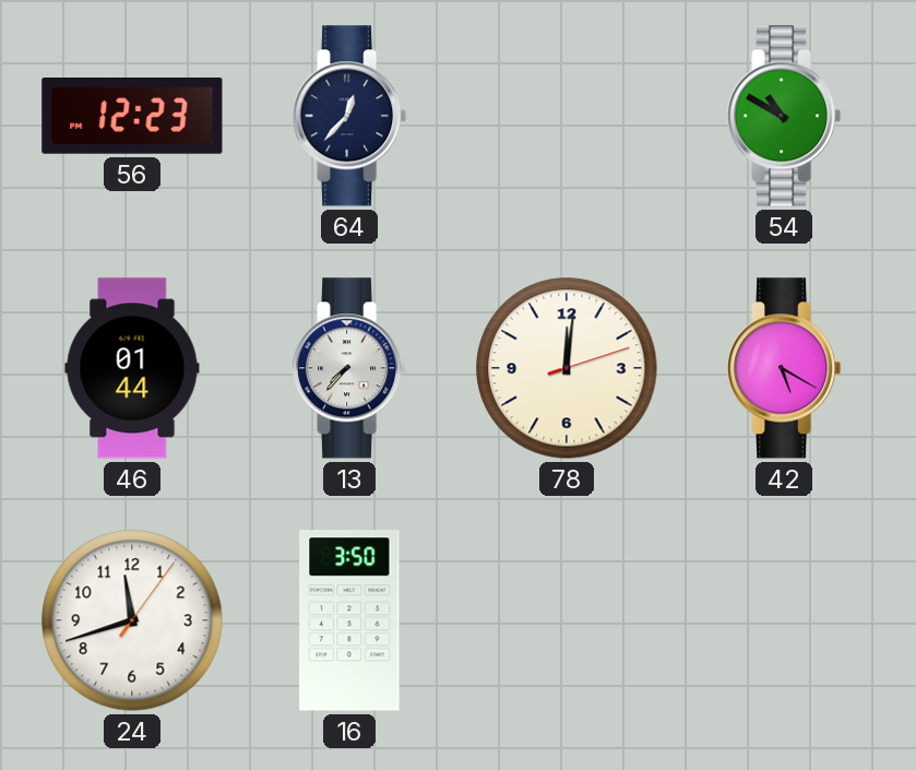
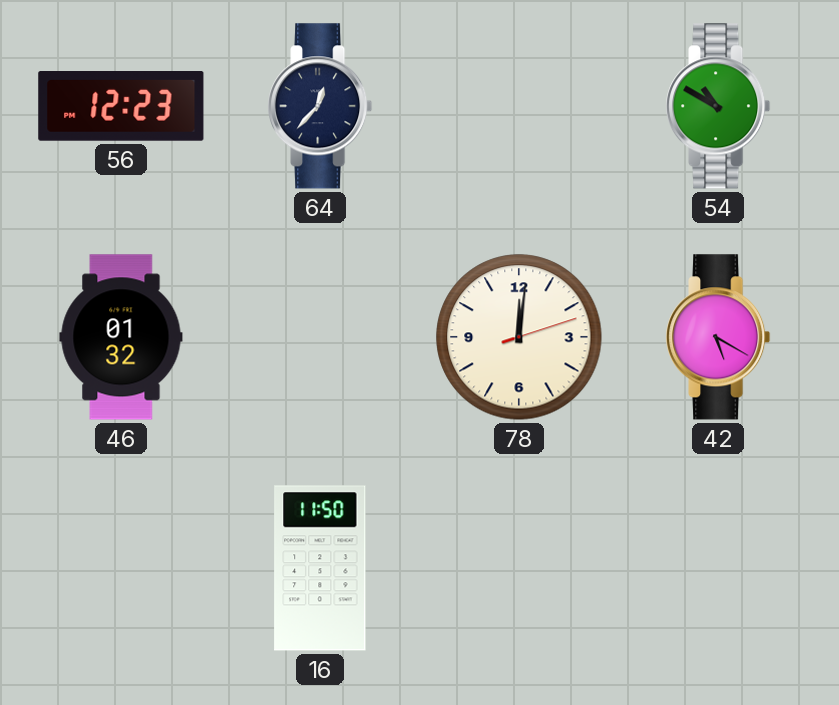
46: 01:44 -> 01:32
13: 7:37 -> none
24: 11:42 -> none
16: 3:50 -> 11:50
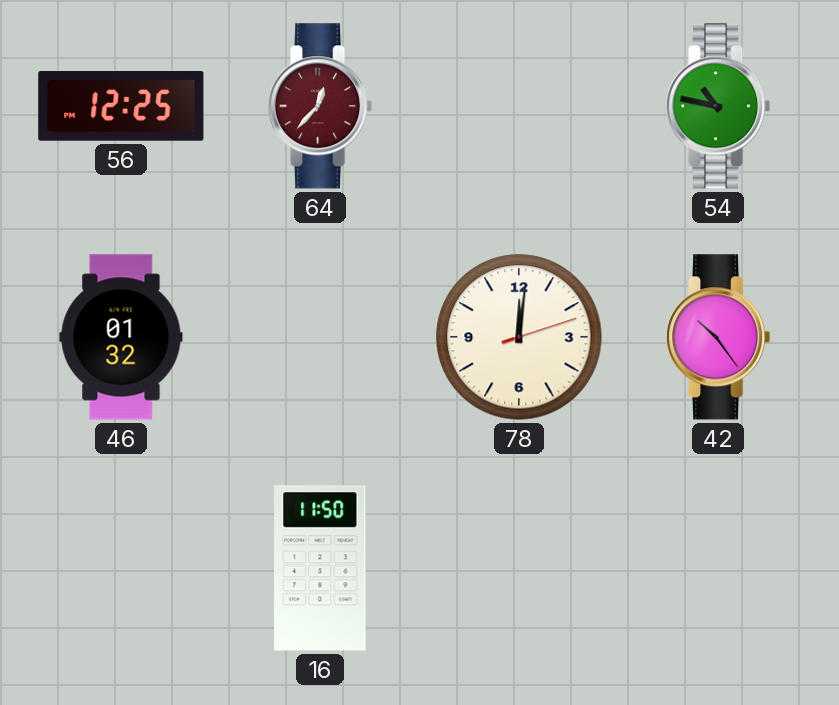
56: 12:23 -> 12:25
64 dial: navy -> burgundy
54: 10:50 -> 10:47
42: 5:20 -> 10:24
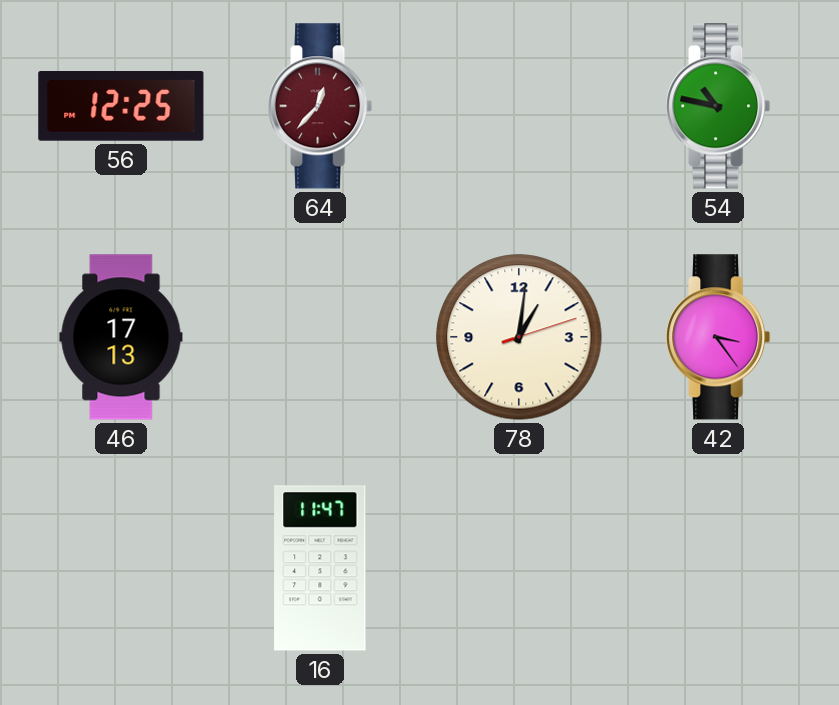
46: 01:32 -> 17:13
78: 12:01 -> 1:01
42: 10:24 -> 3:24
16: 11:50 -> 11:47
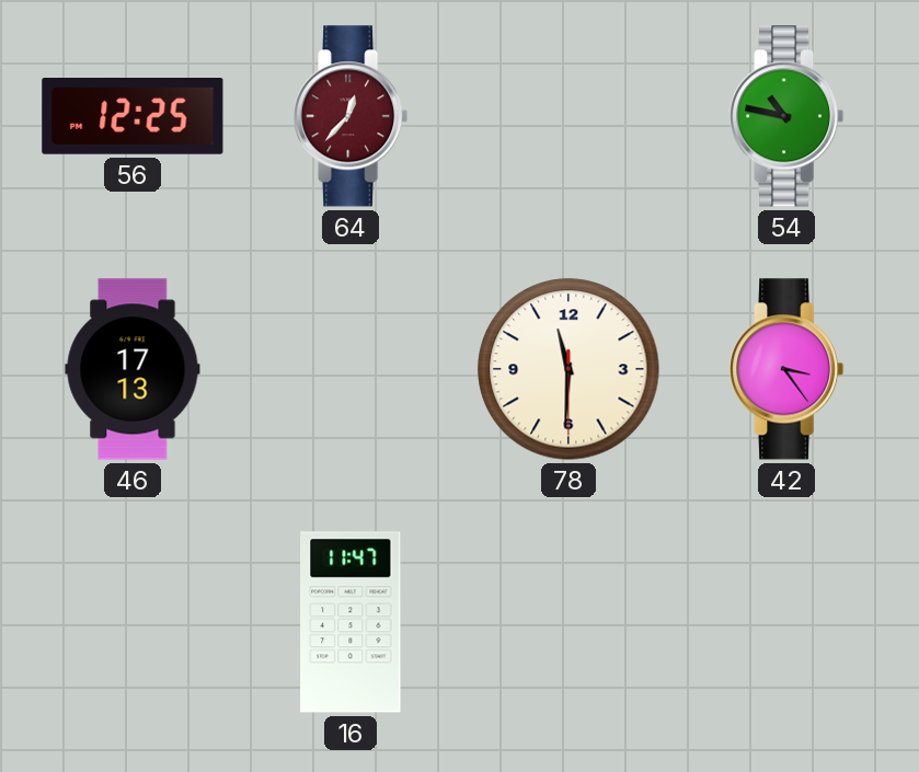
78: 1:01 -> 11:30
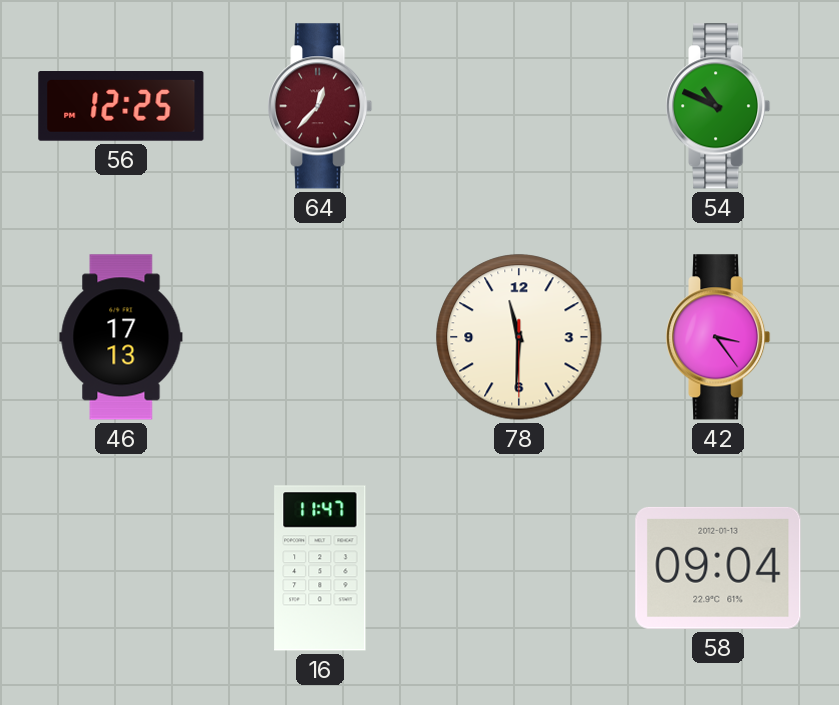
54: 10:47 -> 10:49
58: none -> 09:04
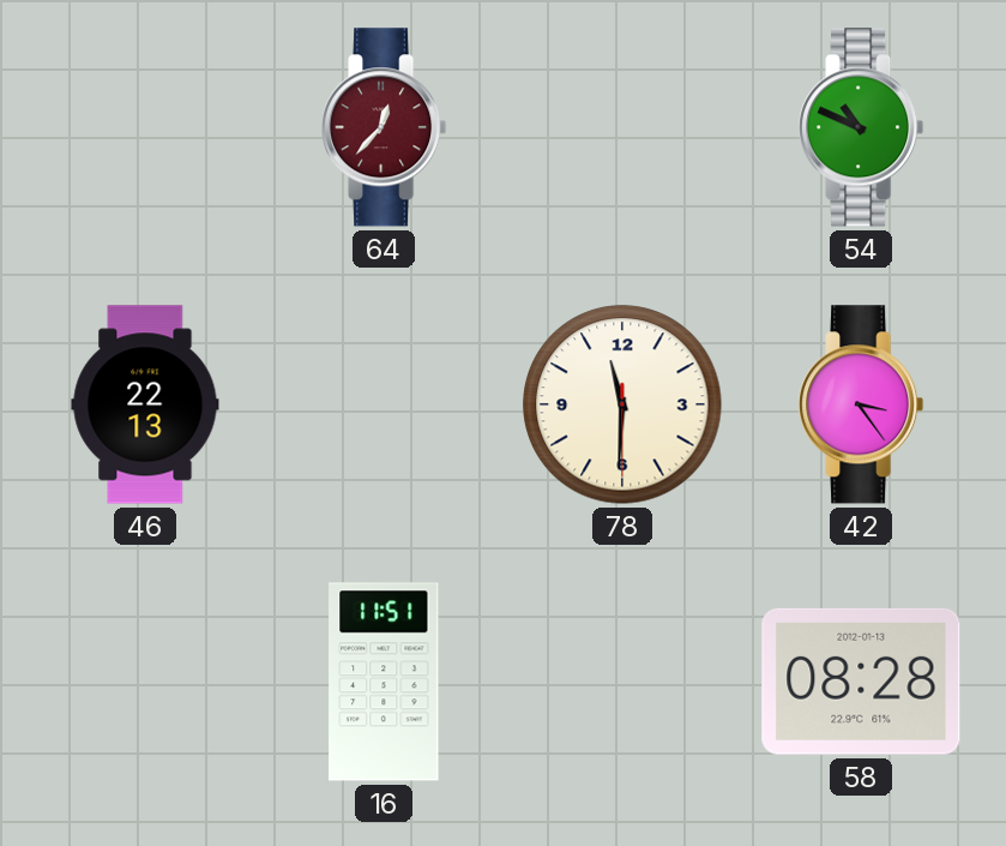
56: 12:25 -> none
46: 17:13 -> 22:13
16: 11:47 -> 11:51
58: 09:04 -> 08:28
